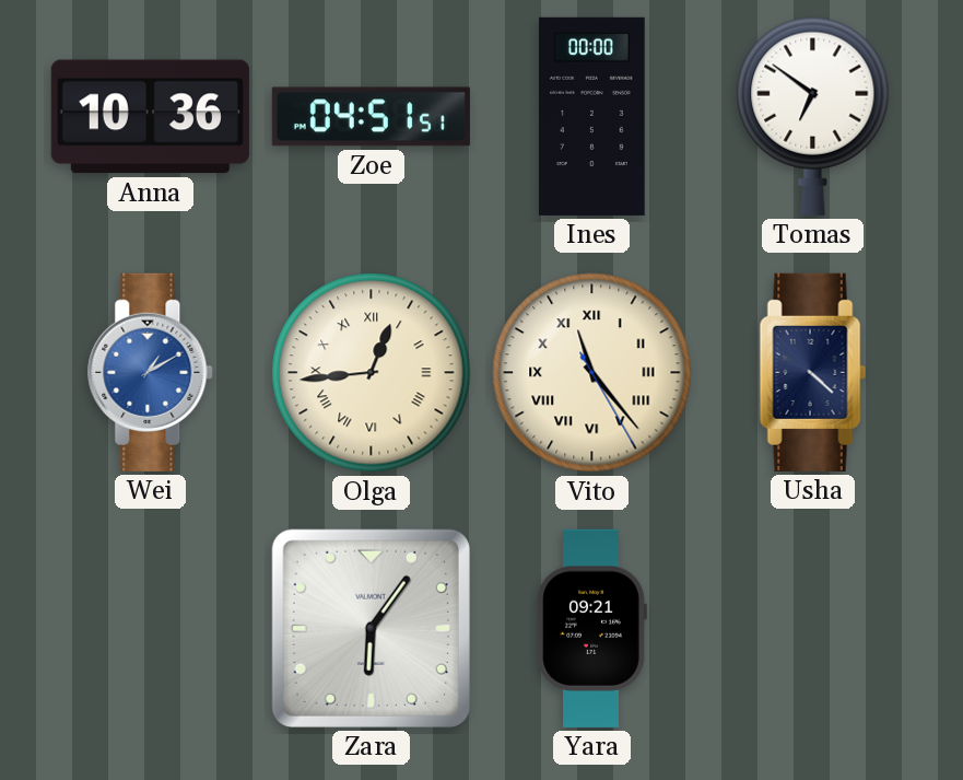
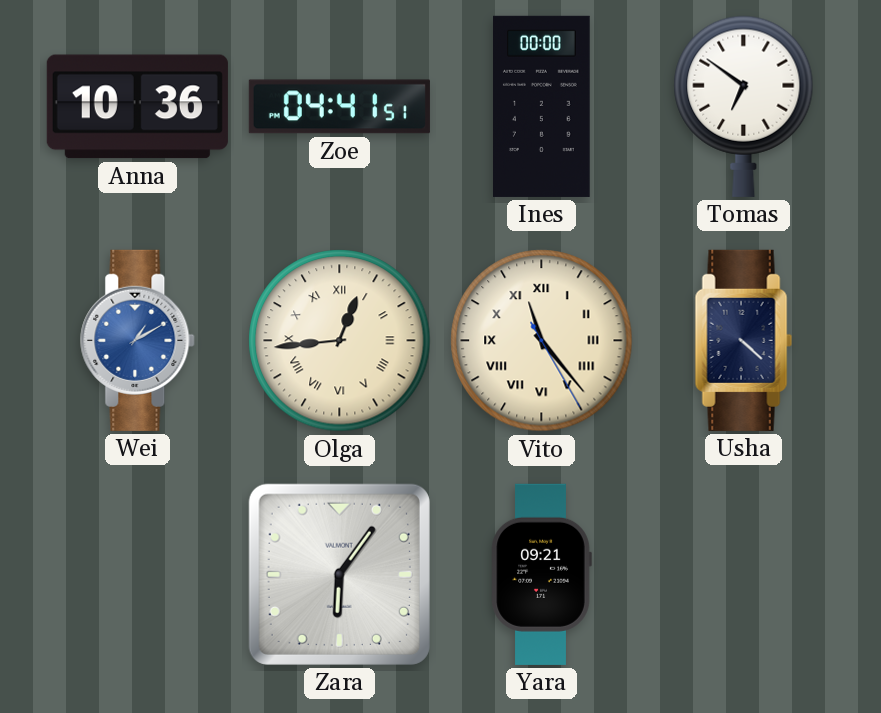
Zoe: 04:51 -> 04:41
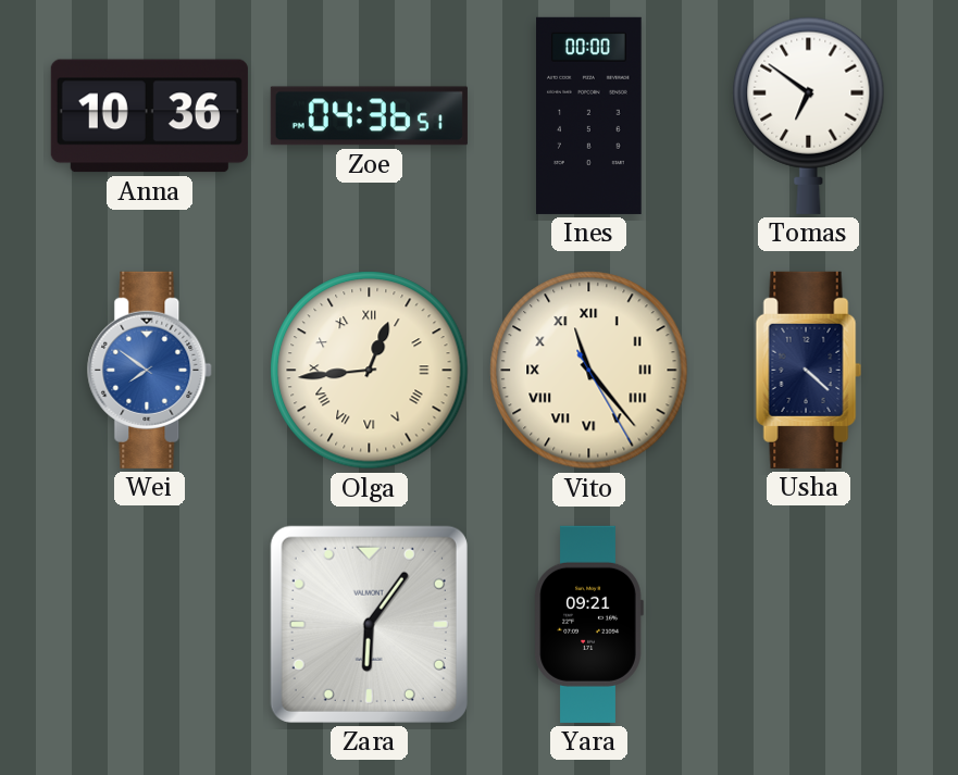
Zoe: 04:41 -> 04:36
Wei: 1:10 -> 7:51
